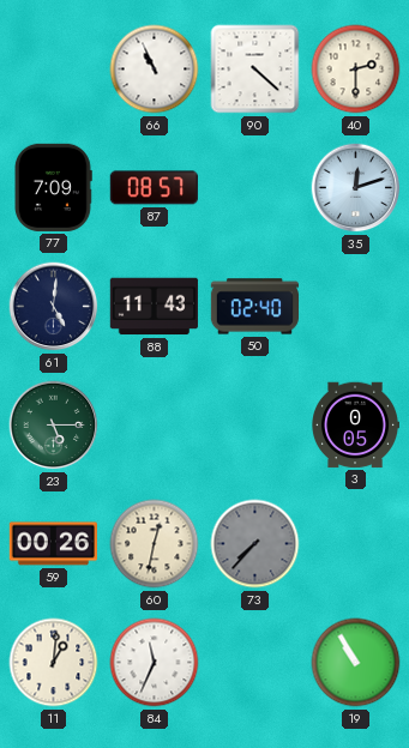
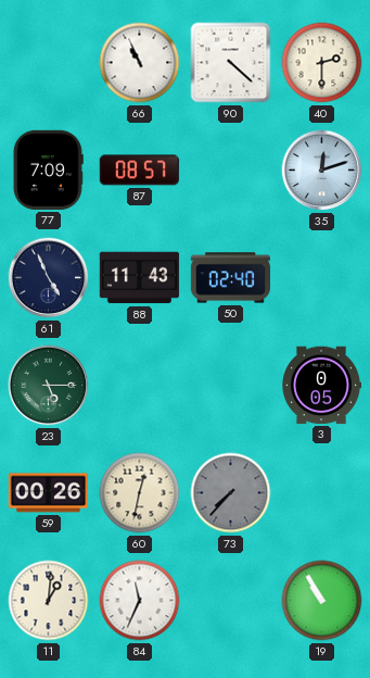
61: 5:01 -> 4:56
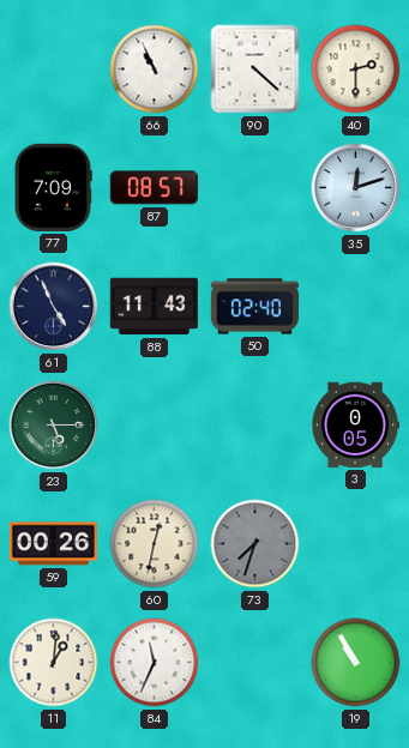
73: 7:37 -> 7:33
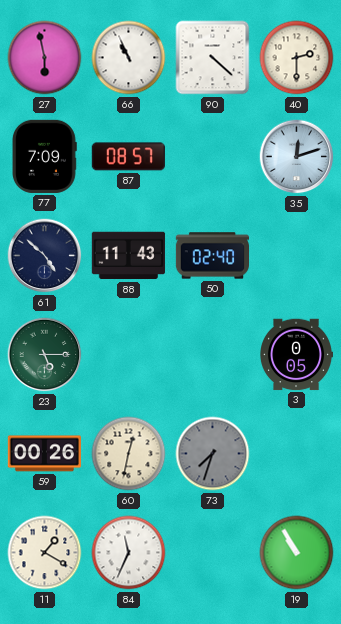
27: none -> 5:58
61: 4:56 -> 4:52
11: 1:01 -> 1:20
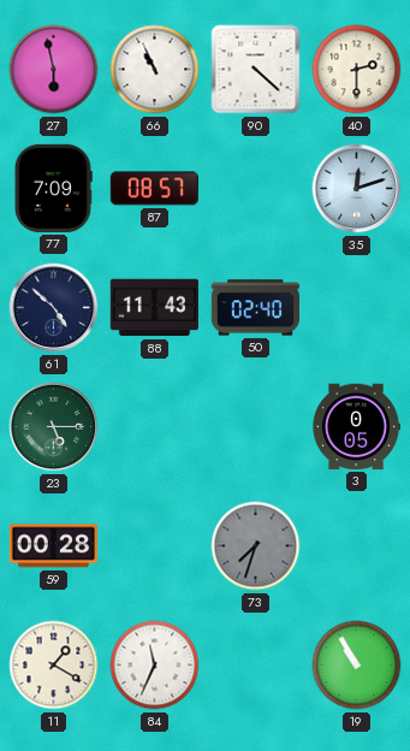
59: 00:26 -> 00:28
60: 12:32 -> none
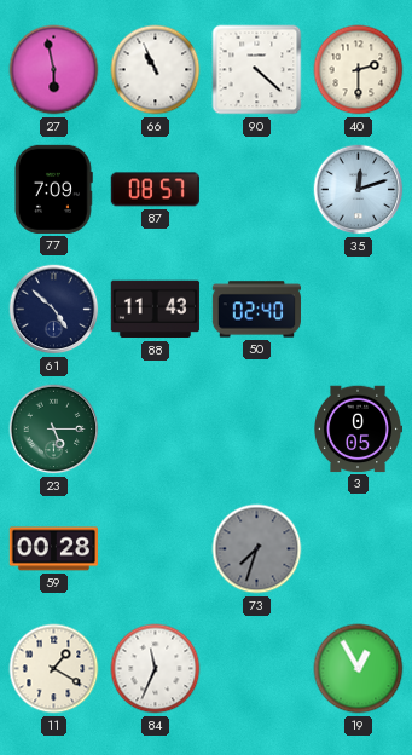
19: 10:55 -> 12:55
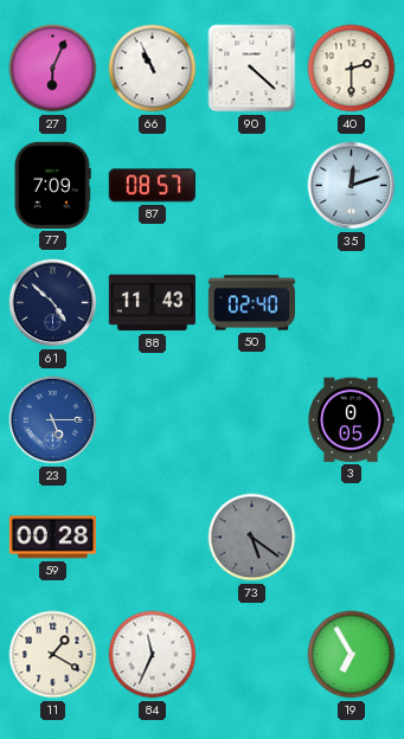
27: 5:58 -> 6:04
23 dial: green -> blue
73: 7:33 -> 5:21
19: 12:55 -> 6:55
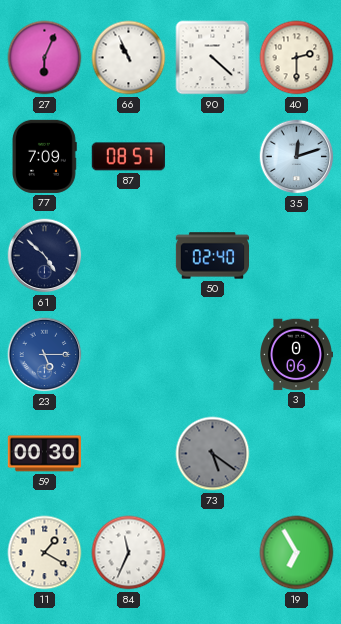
88: 11:43 -> none
3: 0:05 -> 0:06
59: 00:28 -> 00:30
